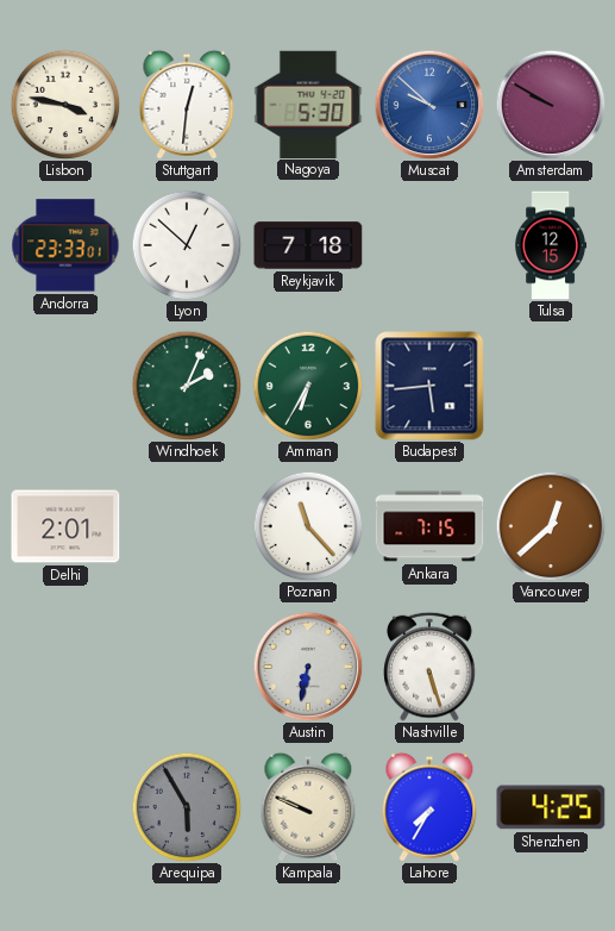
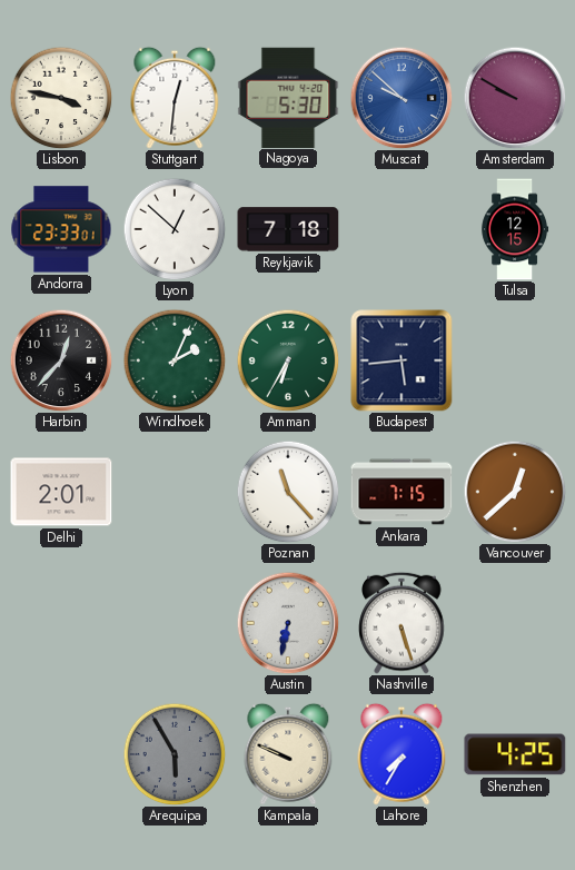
Harbin: none -> 12:37
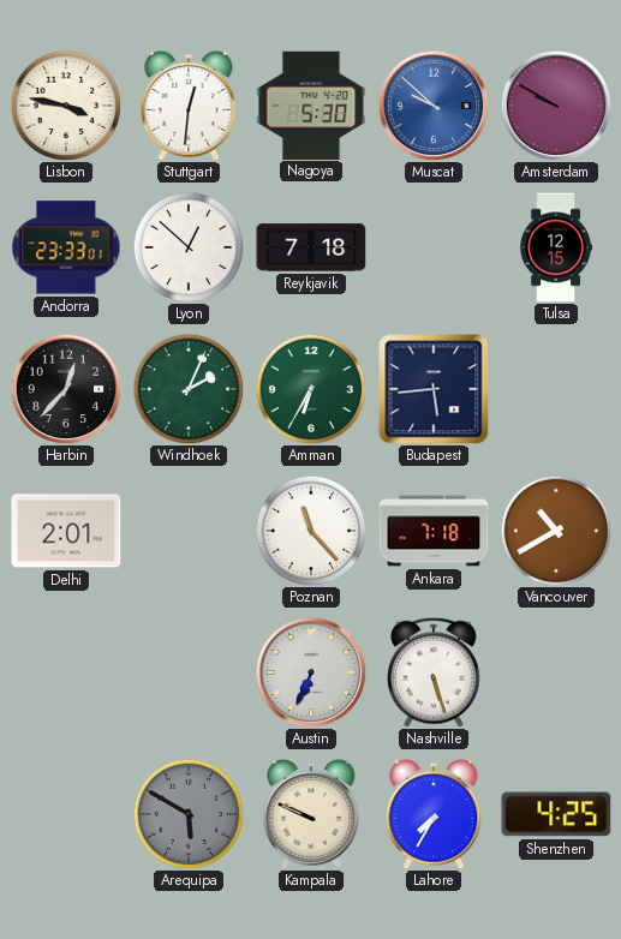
Ankara: 7:15 -> 7:18
Vancouver: 12:38 -> 10:40
Austin: 6:32 -> 6:34
Arequipa: 5:55 -> 5:50
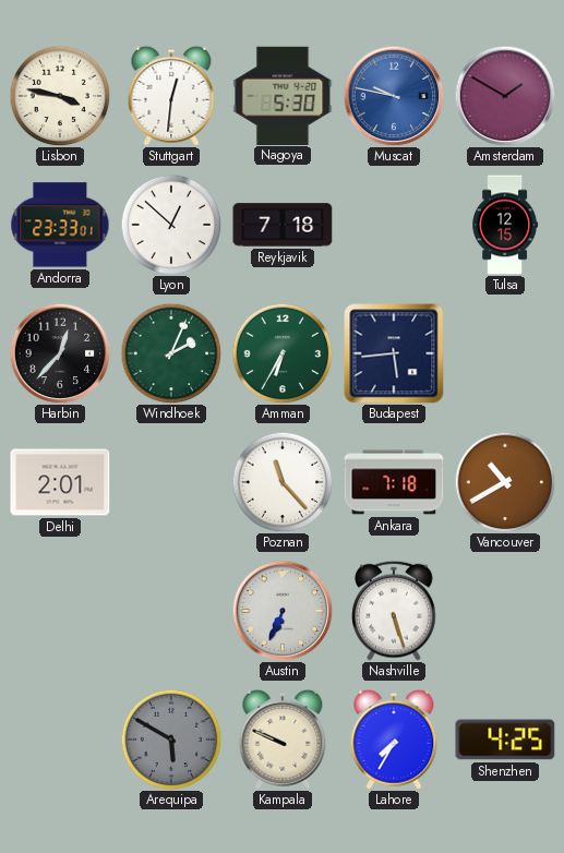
Muscat: 9:52 -> 9:47
Amsterdam: 9:50 -> 1:50
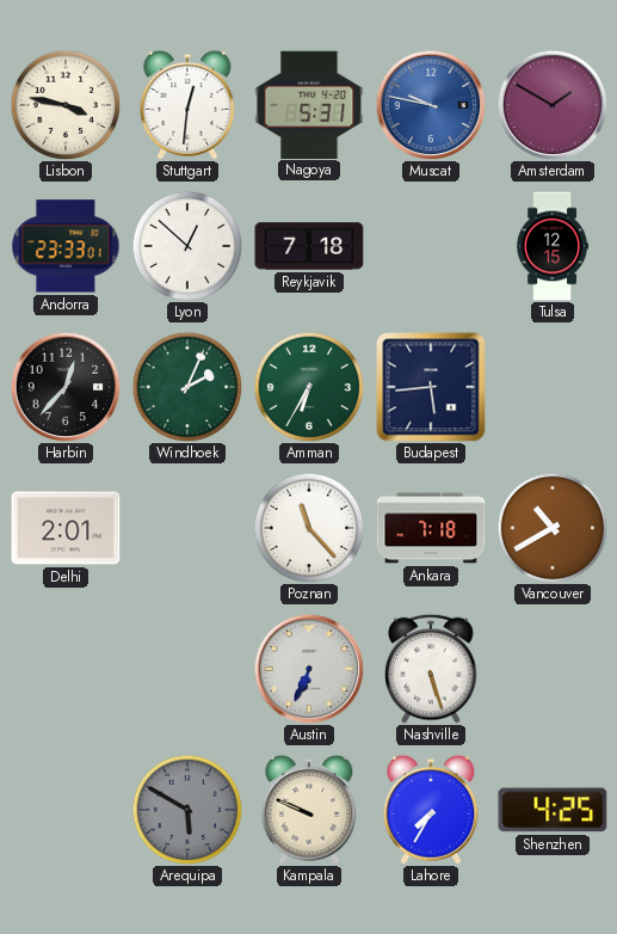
Nagoya: 5:30 -> 5:31
